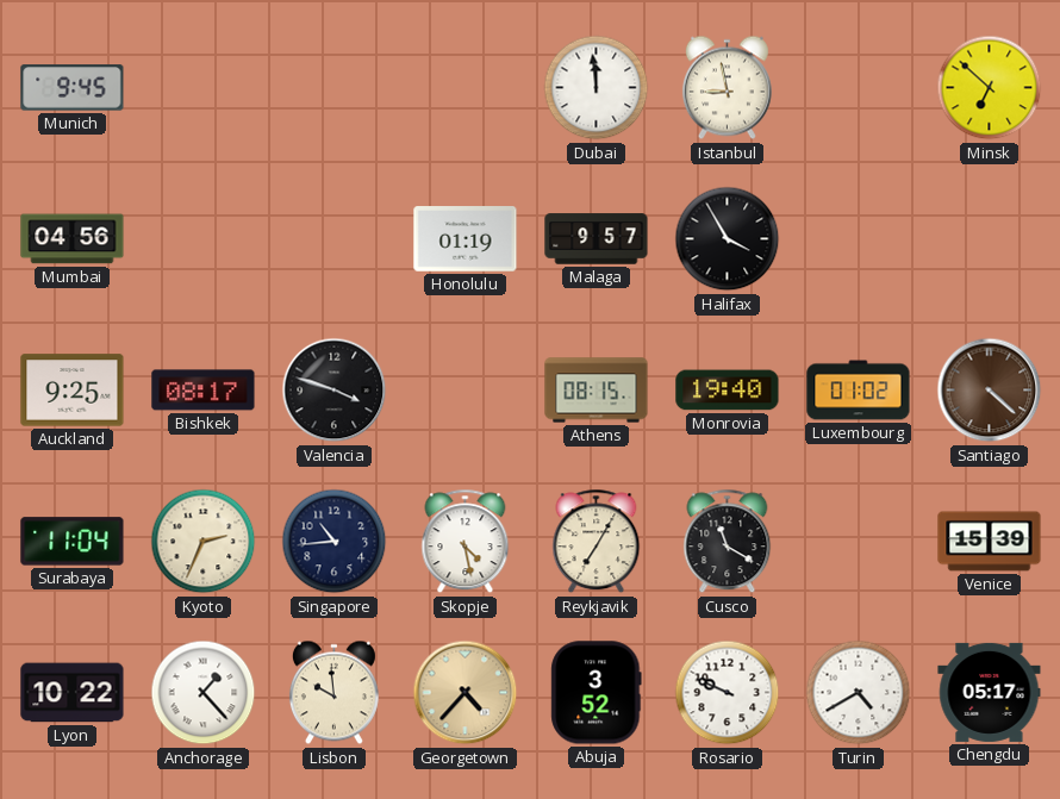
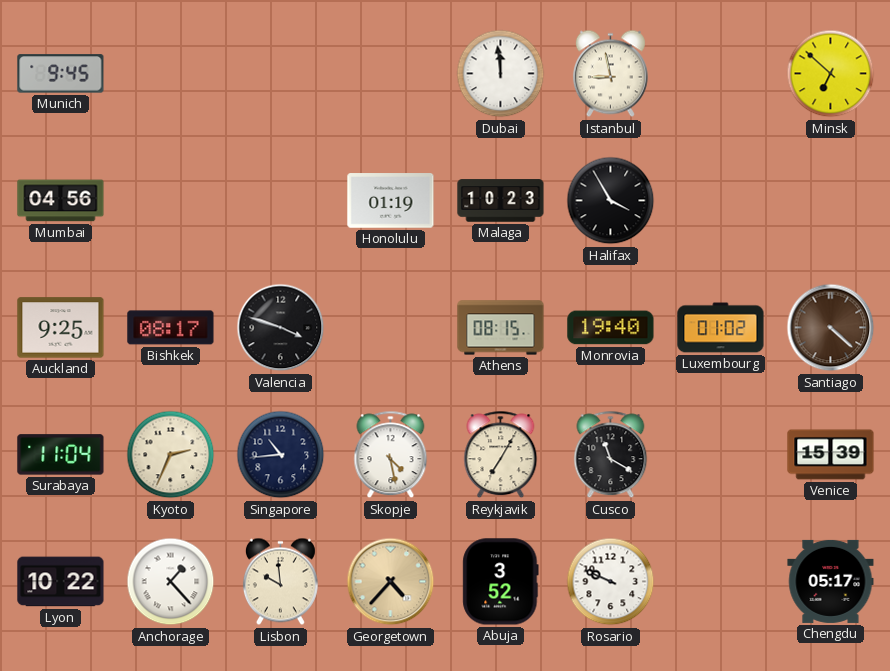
Malaga: 9:57 -> 10:23
Turin: 4:40 -> none
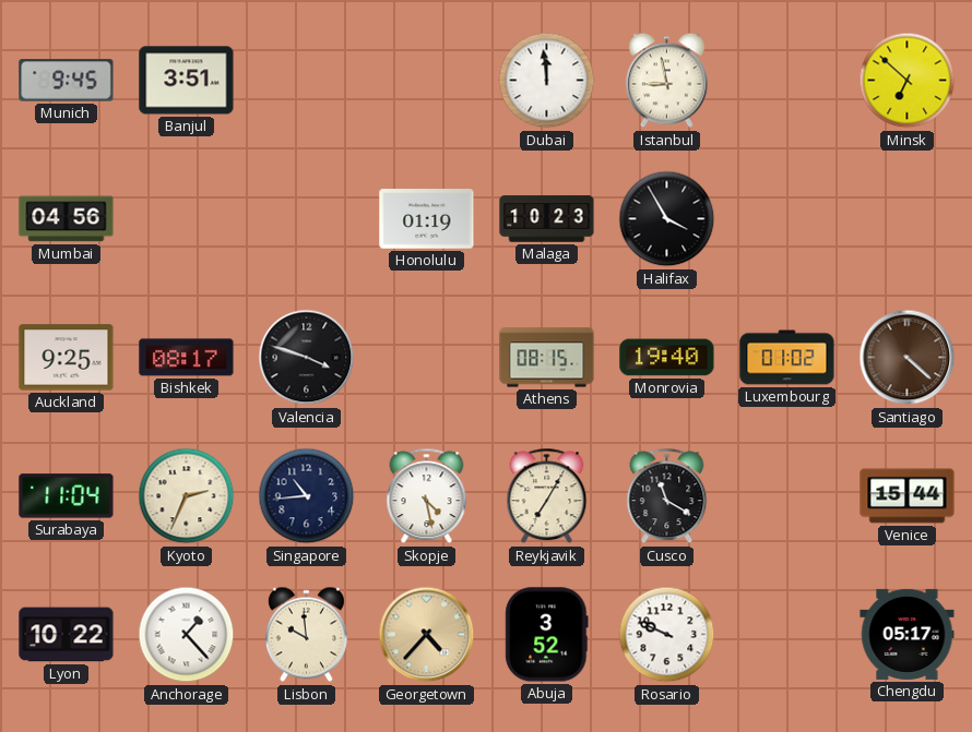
Banjul: none -> 3:51
Venice: 15:39 -> 15:44
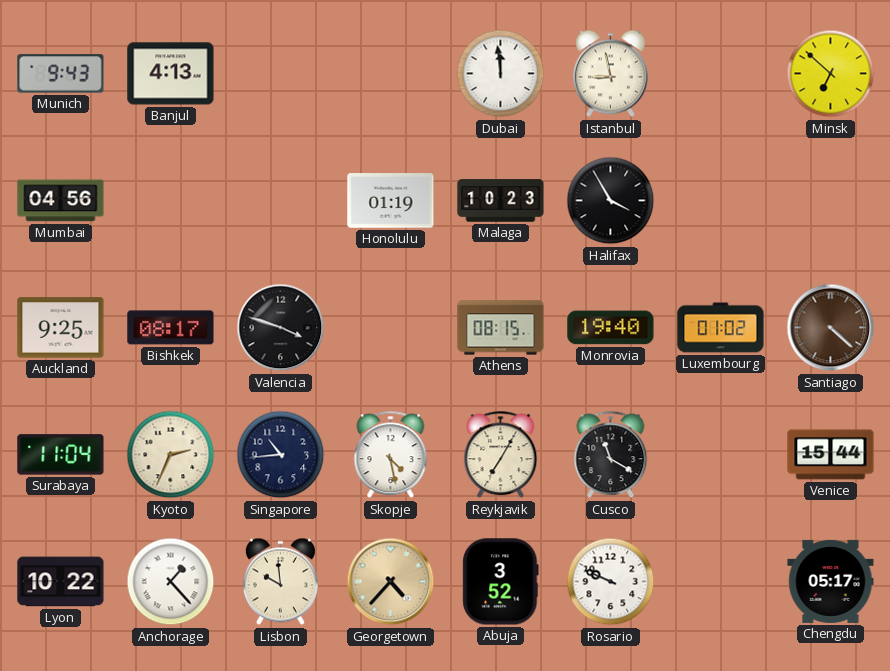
Munich: 9:45 -> 9:43
Banjul: 3:51 -> 4:13
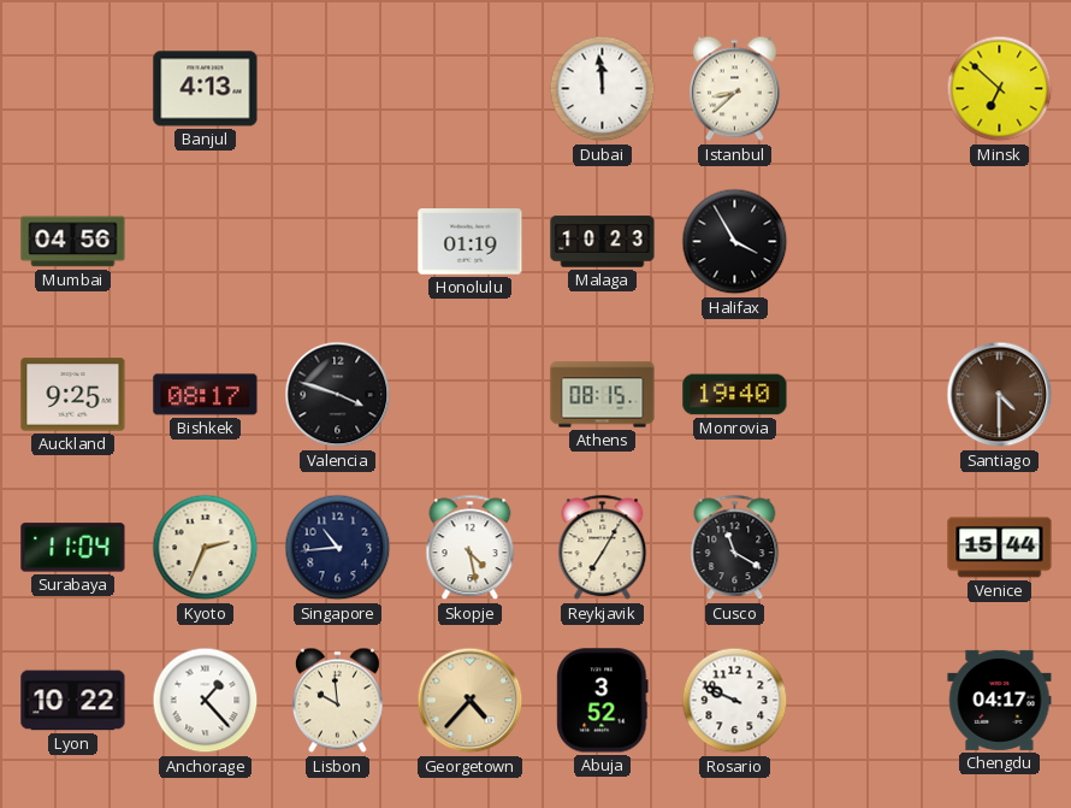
Munich: 9:43 -> none
Istanbul: 8:58 -> 8:38
Luxembourg: 01:02 -> none
Santiago: 4:22 -> 4:30
Chengdu: 05:17 -> 04:17
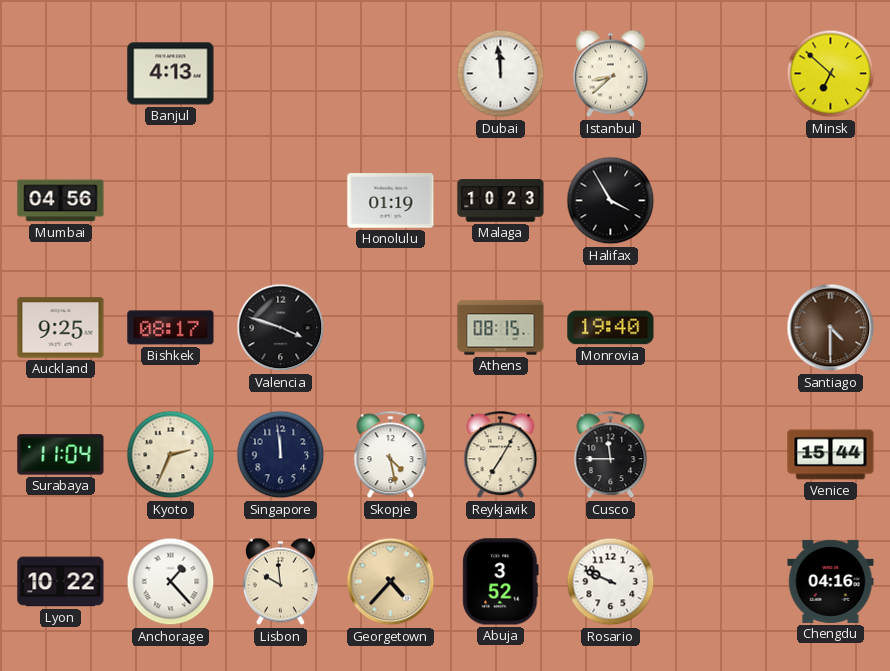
Singapore: 10:44 -> 11:59
Cusco: 11:20 -> 11:45
Chengdu: 04:17 -> 04:16
